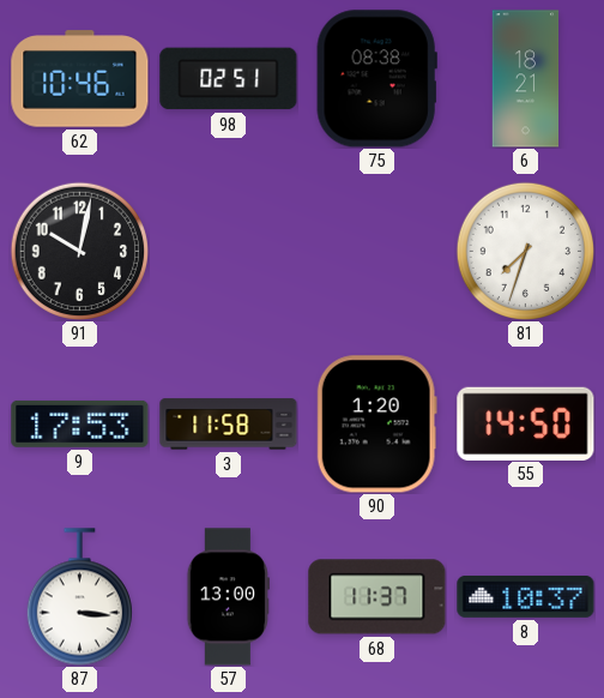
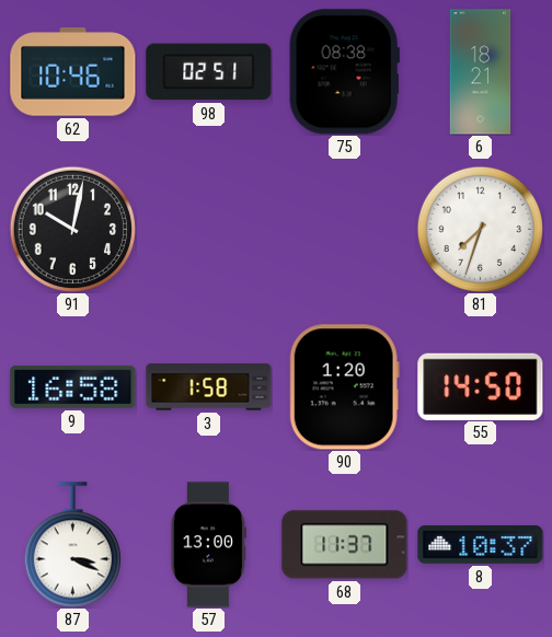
9: 17:53 -> 16:58
3: 11:58 -> 1:58
87: 3:16 -> 3:19
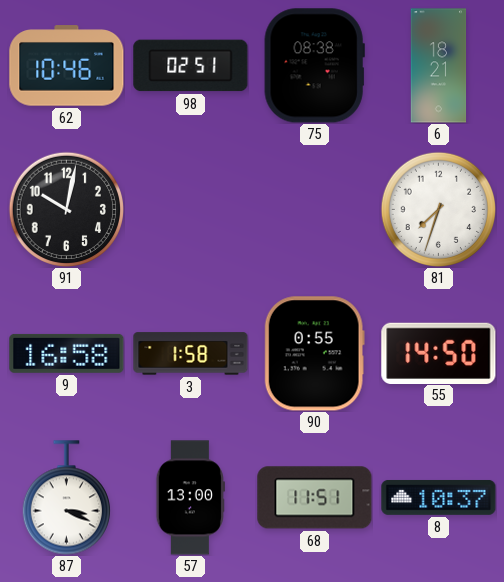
90: 1:20 -> 0:55
68: 11:37 -> 11:51
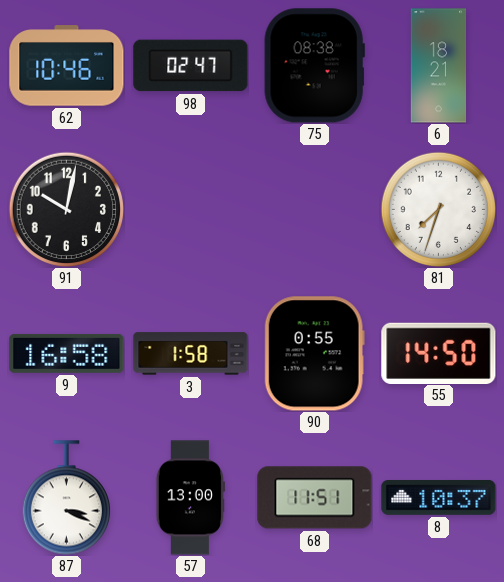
98: 02:51 -> 02:47
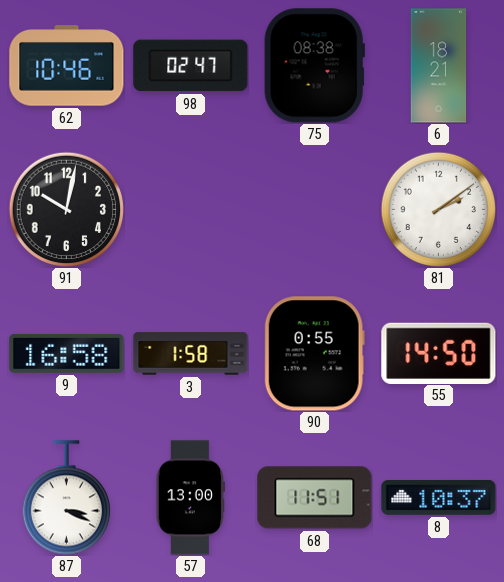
81: 7:33 -> 2:09
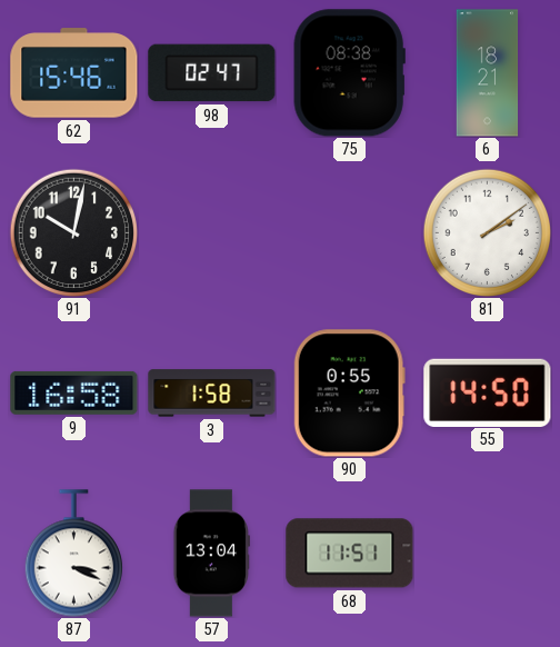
62: 10:46 -> 15:46
57: 13:00 -> 13:04
8: 10:37 -> none
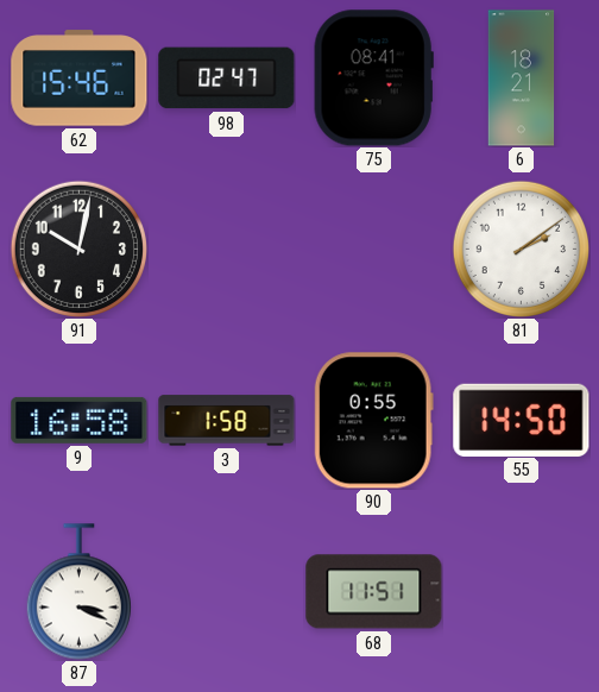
75: 08:38 -> 08:41
57: 13:04 -> none
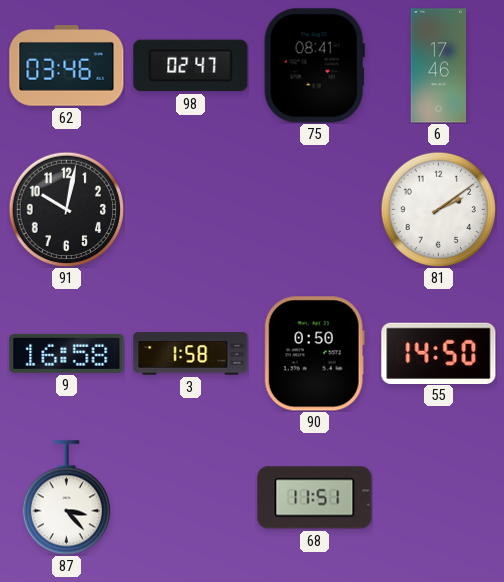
62: 15:46 -> 03:46
6: 18:21 -> 17:46
90: 0:55 -> 0:50
87: 3:19 -> 3:23
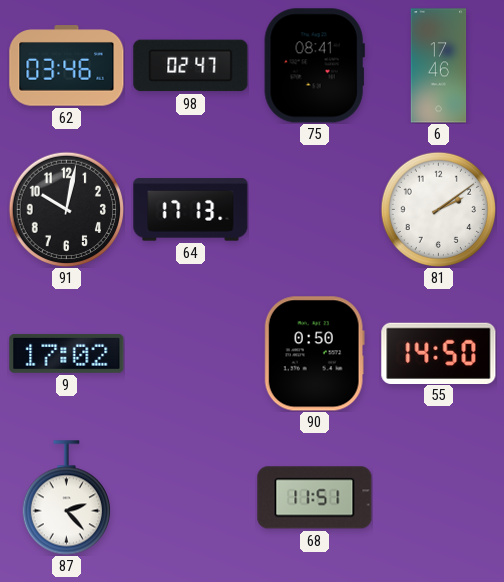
64: none -> 17:13
9: 16:58 -> 17:02
3: 1:58 -> none
87: 3:23 -> 2:23
